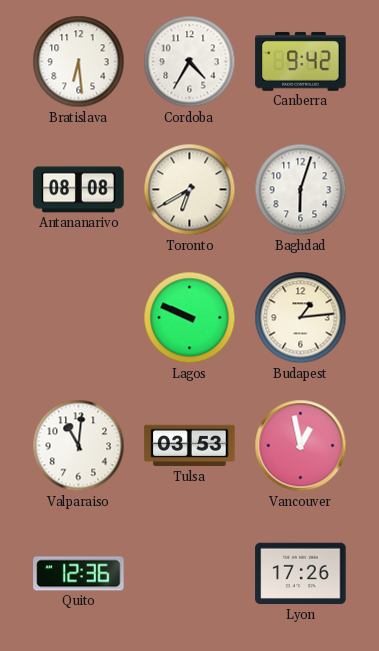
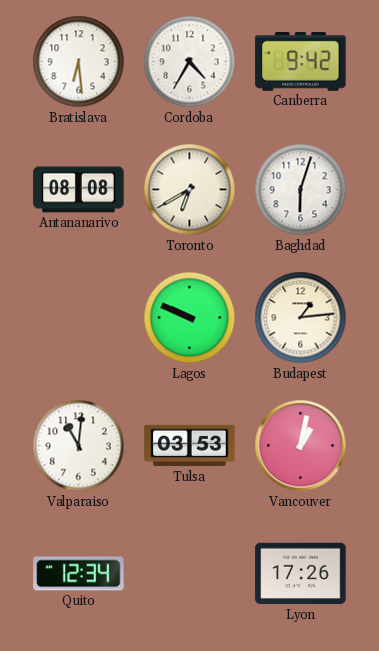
Vancouver: 12:58 -> 1:02
Quito: 12:36 -> 12:34
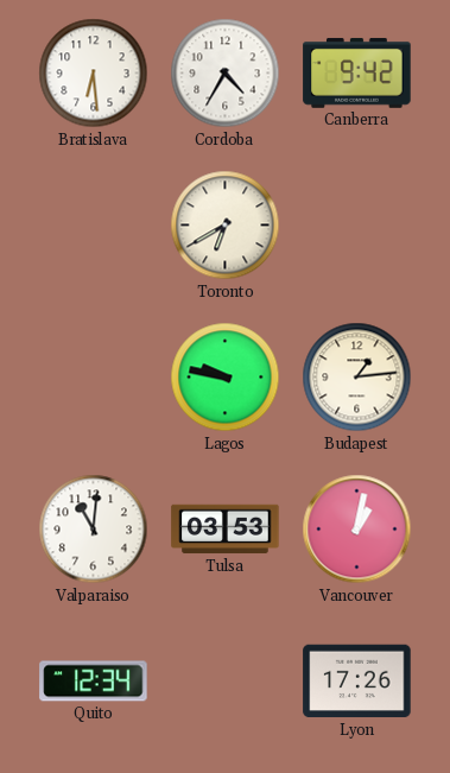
Antananarivo: 08:08 -> none
Baghdad: 6:03 -> none
Lagos: 9:49 -> 9:47
